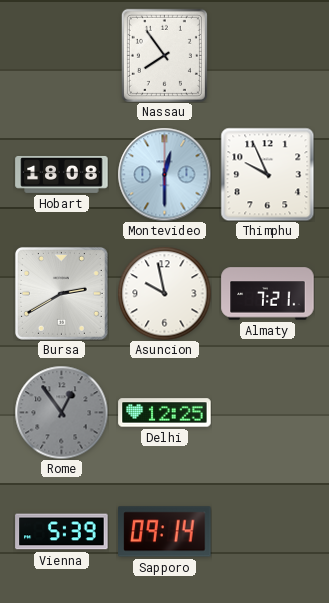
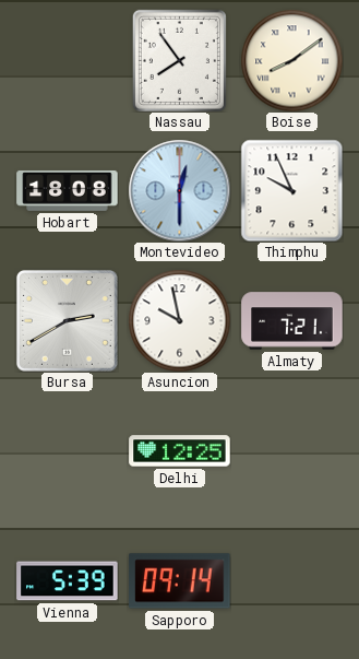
Boise: none -> 8:09
Rome: 12:54 -> none
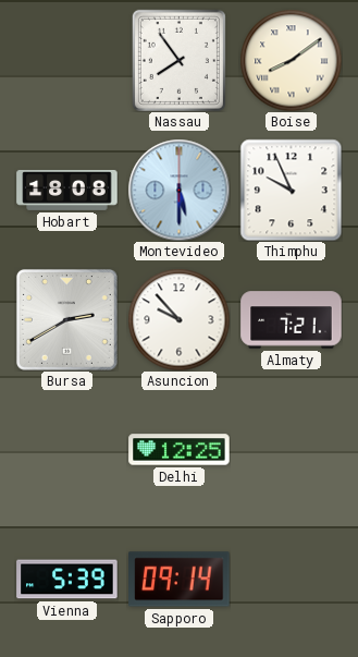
Montevideo: 12:30 -> 5:30
Asuncion: 9:58 -> 9:53
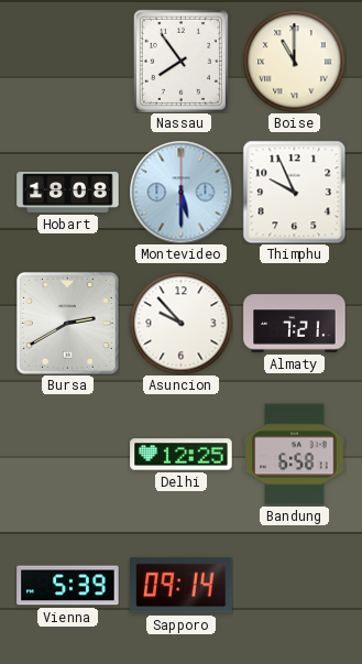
Boise: 8:09 -> 11:00
Bandung: none -> 6:58
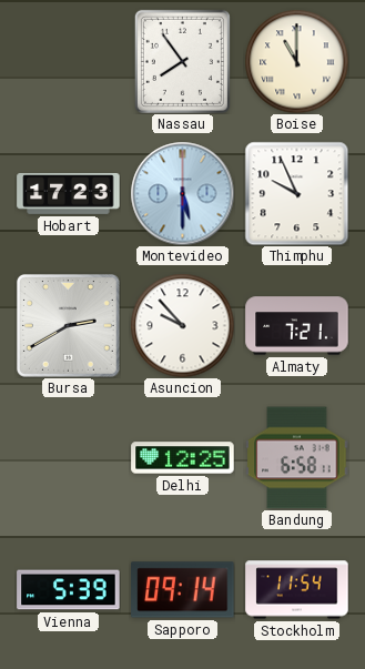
Hobart: 18:08 -> 17:23
Stockholm: none -> 11:54
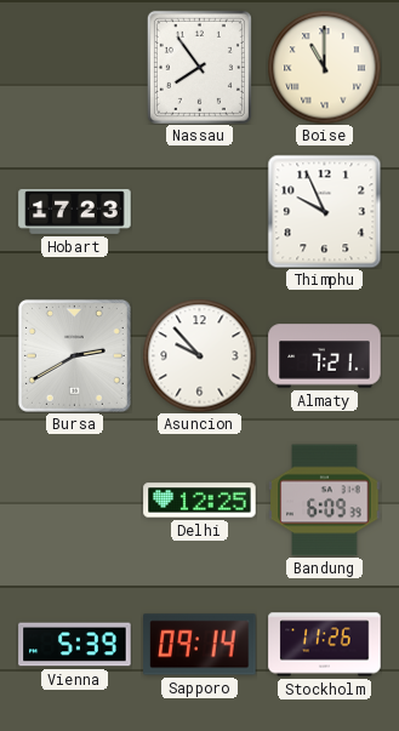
Montevideo: 5:30 -> none
Bandung: 6:58 -> 6:09
Stockholm: 11:54 -> 11:26
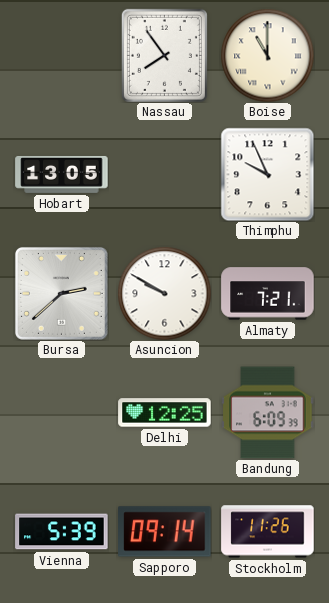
Hobart: 17:23 -> 13:05
Bursa: 2:40 -> 2:38
Asuncion: 9:53 -> 9:50
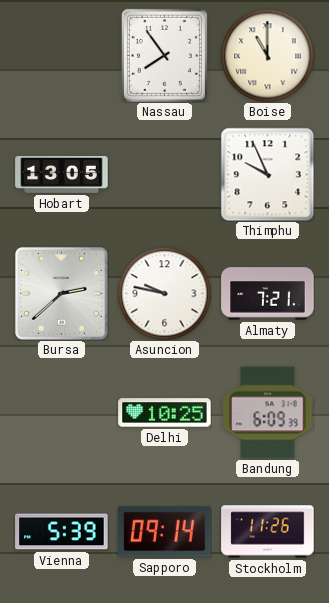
Asuncion: 9:50 -> 9:47
Delhi: 12:25 -> 10:25
